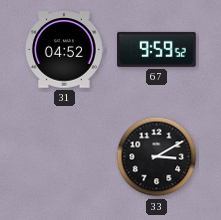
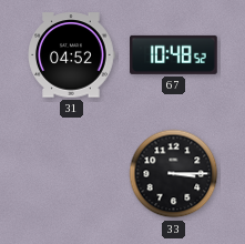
67: 9:59 -> 10:48
33: 3:10 -> 3:15
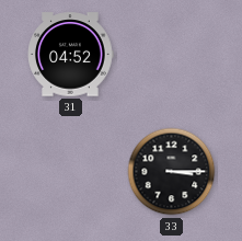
67: 10:48 -> none
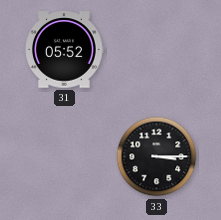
31: 04:52 -> 05:52
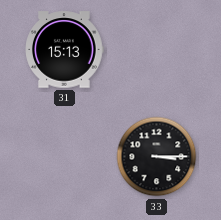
31: 05:52 -> 15:13
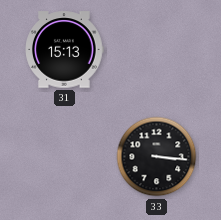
33: 3:15 -> 3:16
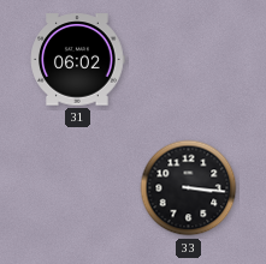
31: 15:13 -> 06:02
